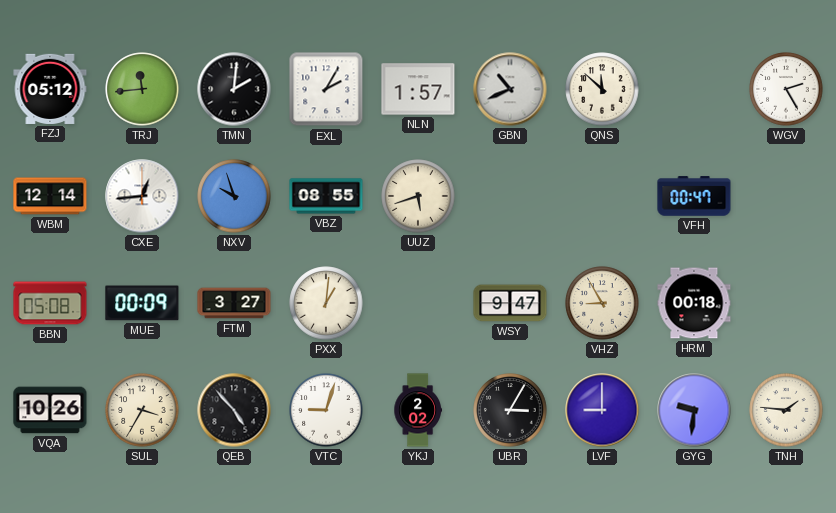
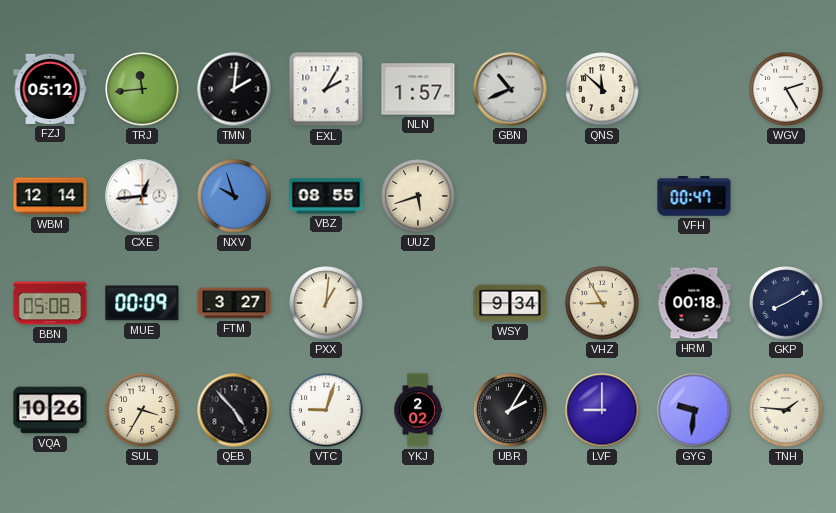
WSY: 9:47 -> 9:34
GKP: none -> 8:10
UBR: 3:05 -> 2:05
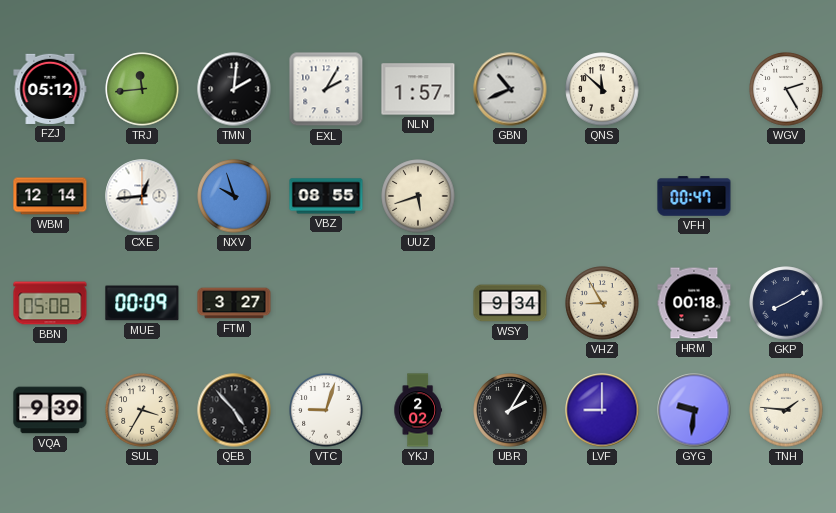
PXX: 1:01 -> none
VQA: 10:26 -> 9:39
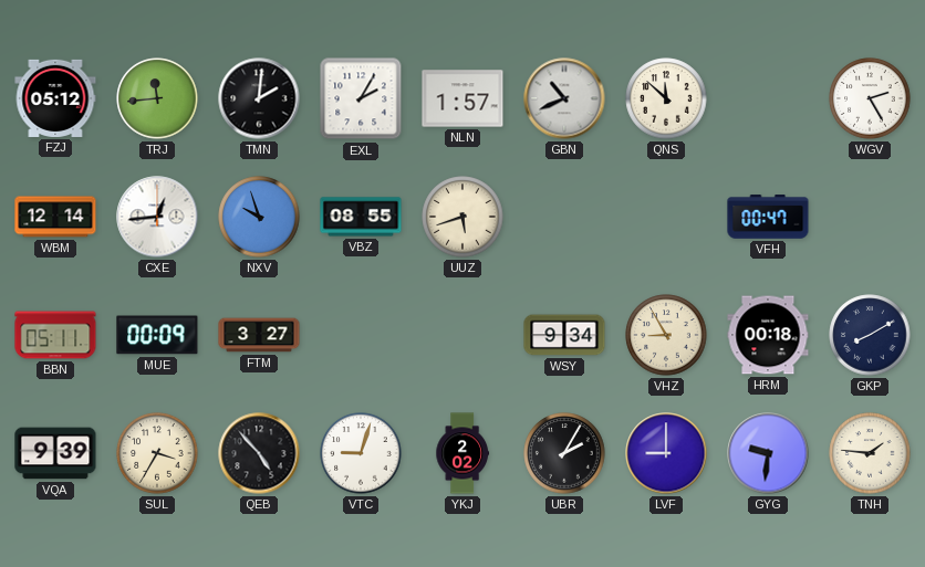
BBN: 05:08 -> 05:11
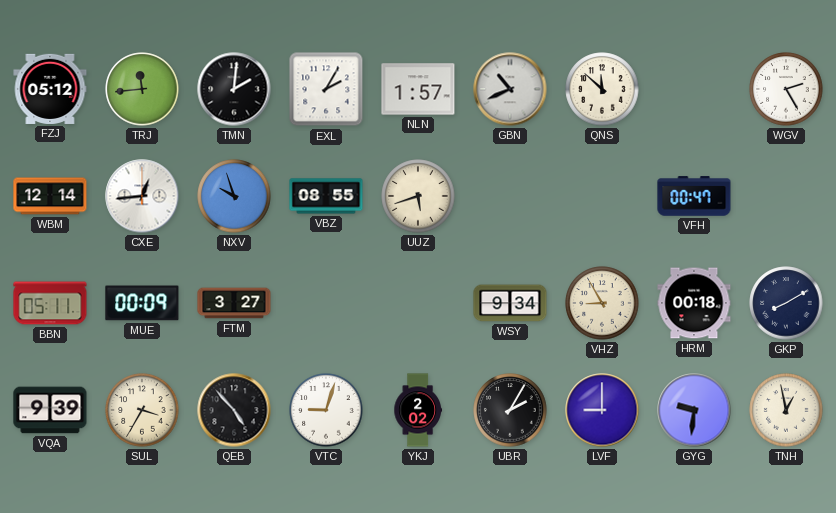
TNH: 1:46 -> 12:58
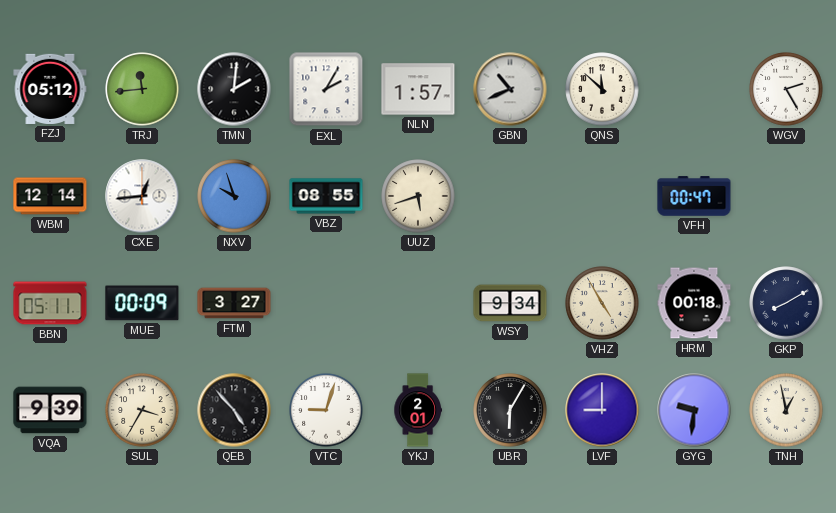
VHZ: 8:55 -> 4:55
YKJ: 2:02 -> 2:01
UBR: 2:05 -> 6:05
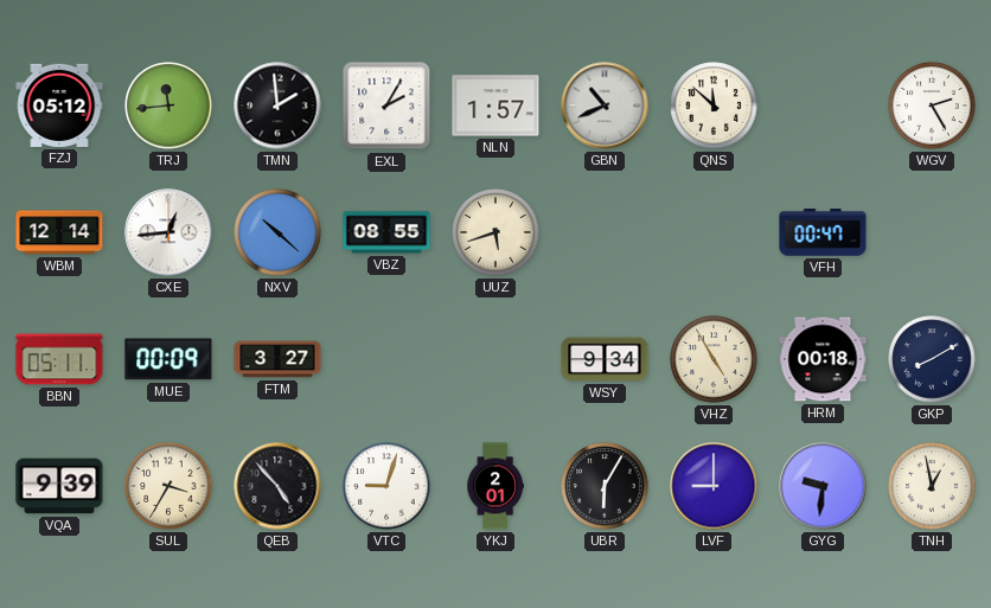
TMN: 2:01 -> 1:59
NXV: 9:57 -> 10:22
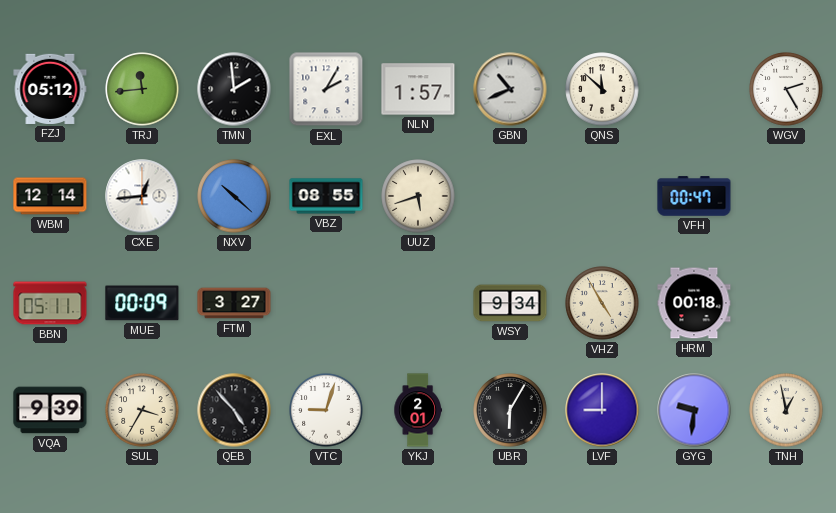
GKP: 8:10 -> none
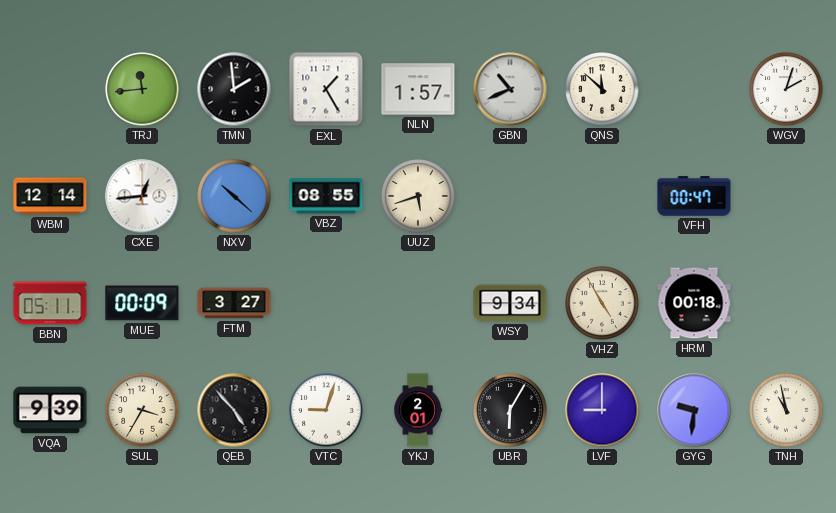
FZJ: 05:12 -> none
EXL: 2:05 -> 1:25
WGV: 2:25 -> 2:03
TNH: 12:58 -> 10:58
